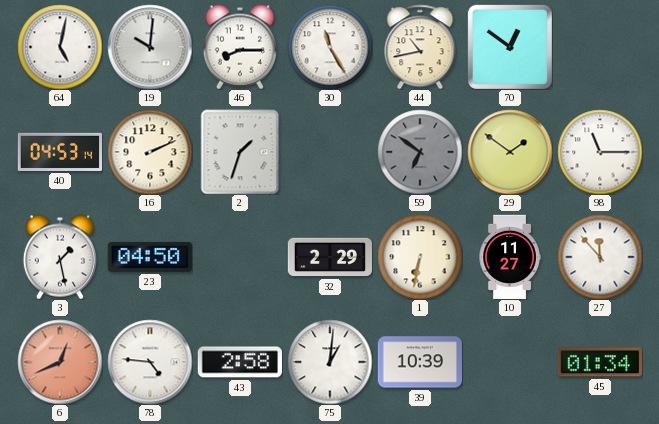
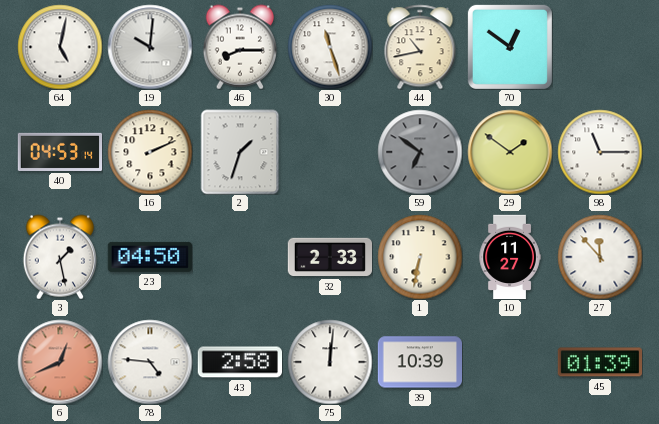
30: 11:25 -> 11:27
32: 2:29 -> 2:33
75: 1:01 -> 12:01
45: 01:34 -> 01:39
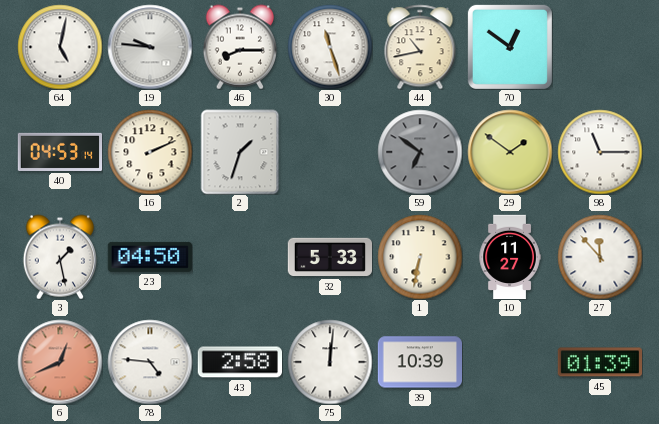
19: 10:01 -> 9:46
32: 2:33 -> 5:33
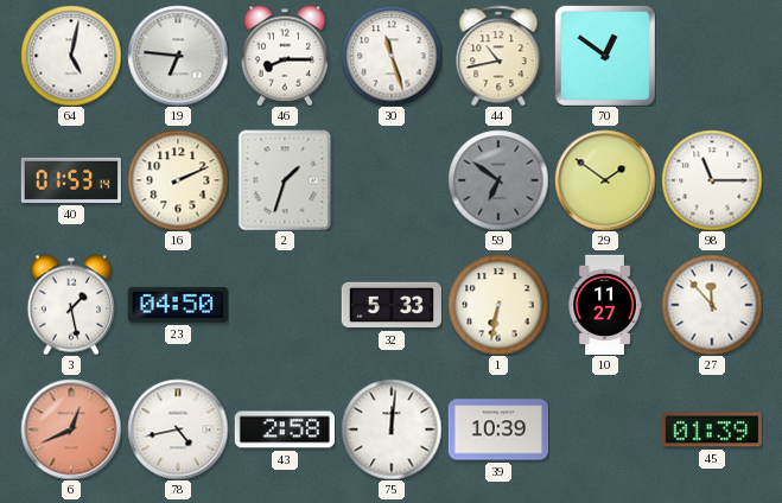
19: 9:46 -> 6:46
40: 04:53 -> 01:53
78: 4:46 -> 4:43
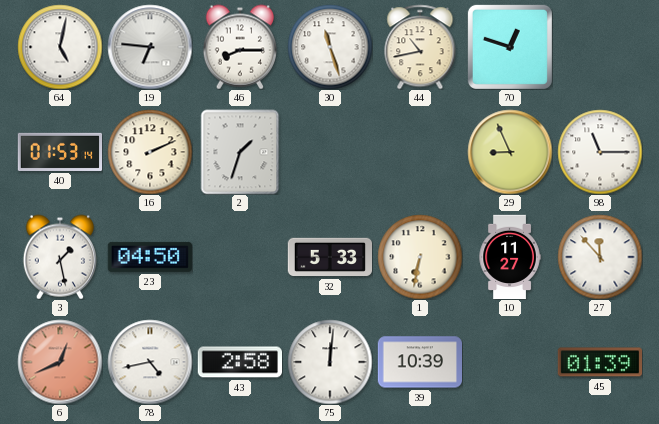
70: 12:51 -> 12:48
59: 6:51 -> none
29: 1:51 -> 8:56
